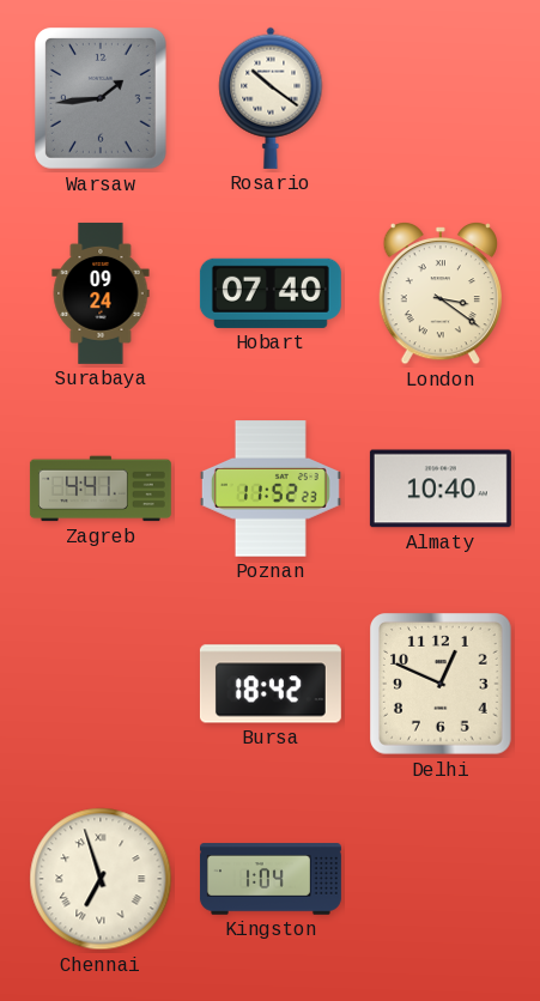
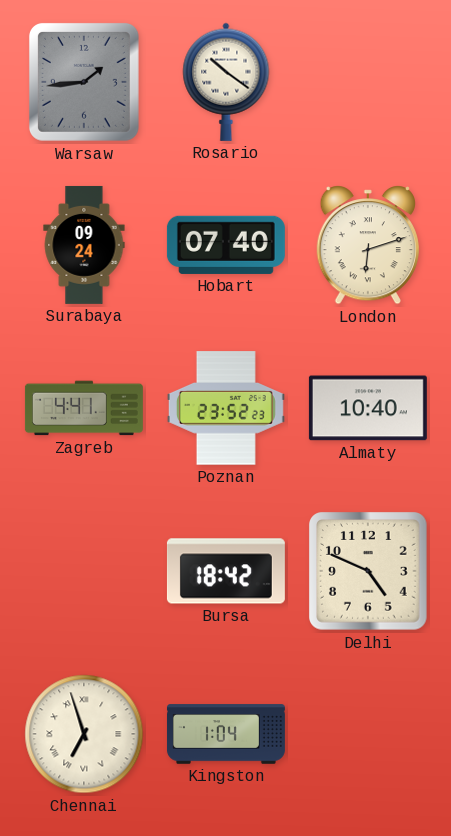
London: 3:21 -> 6:12
Poznan: 11:52 -> 23:52
Delhi: 12:49 -> 4:49
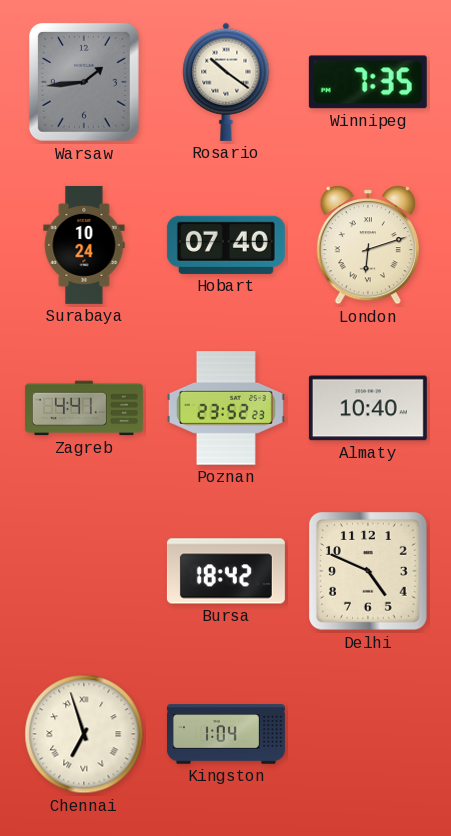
Winnipeg: none -> 7:35
Surabaya: 09:24 -> 10:24
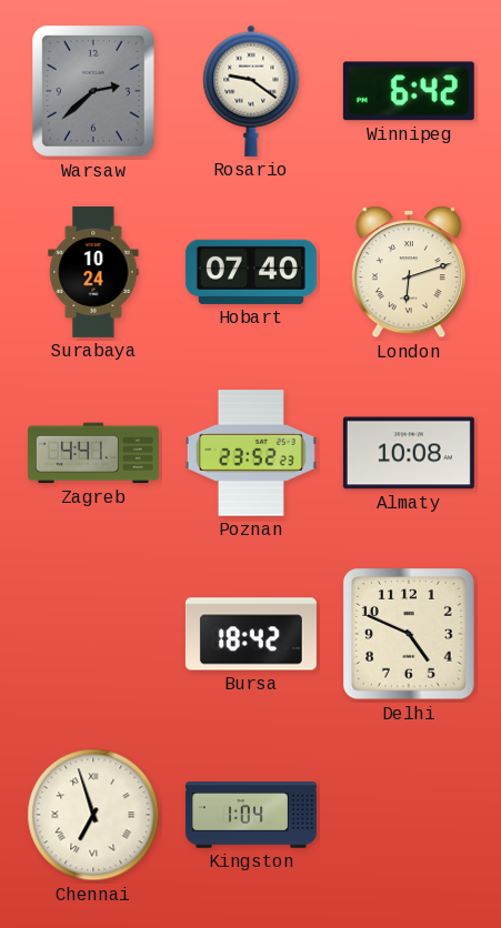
Warsaw: 1:44 -> 2:38
Rosario: 10:21 -> 9:21
Winnipeg: 7:35 -> 6:42
Almaty: 10:40 -> 10:08
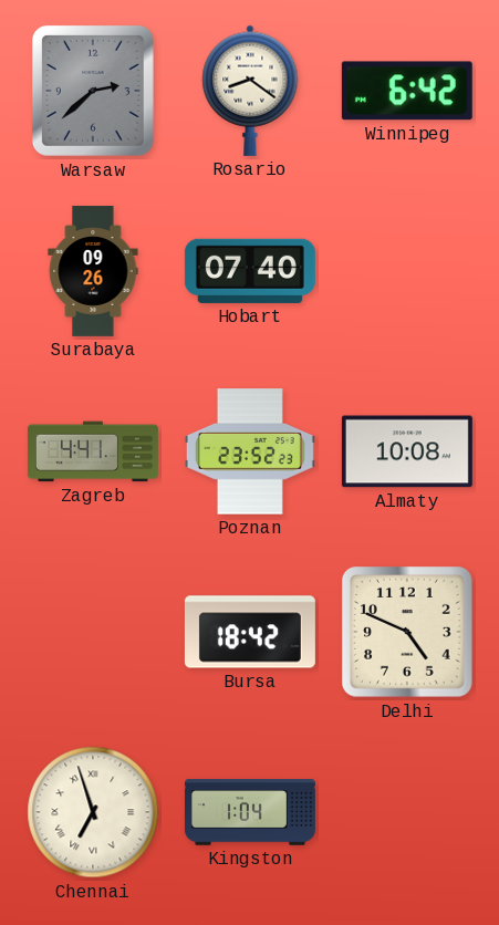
Rosario: 9:21 -> 8:21
Surabaya: 10:24 -> 09:26
London: 6:12 -> none
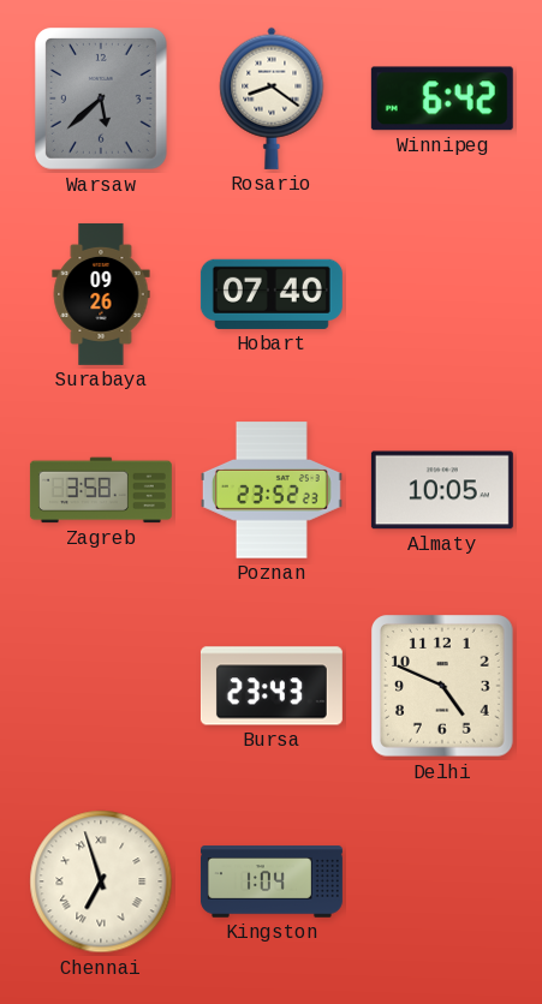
Warsaw: 2:38 -> 5:38
Zagreb: 4:41 -> 3:58
Almaty: 10:08 -> 10:05
Bursa: 18:42 -> 23:43
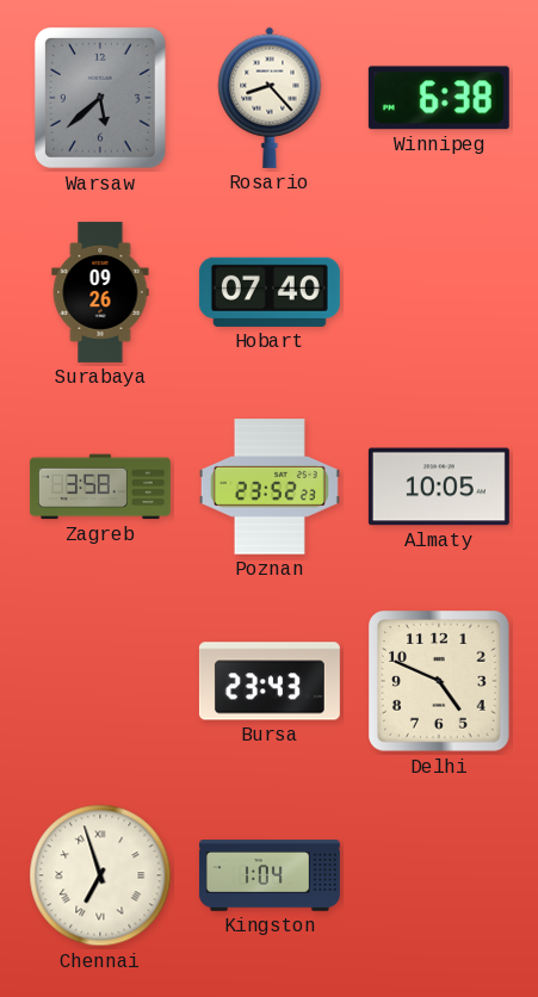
Rosario: 8:21 -> 8:23
Winnipeg: 6:42 -> 6:38
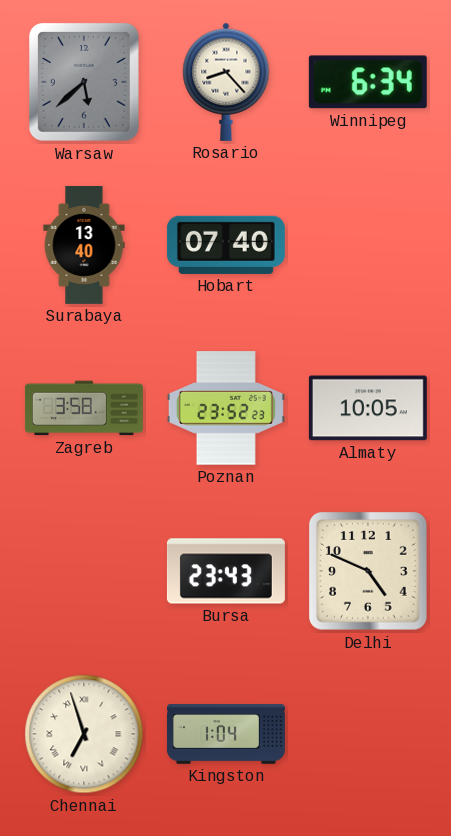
Winnipeg: 6:38 -> 6:34
Surabaya: 09:26 -> 13:40
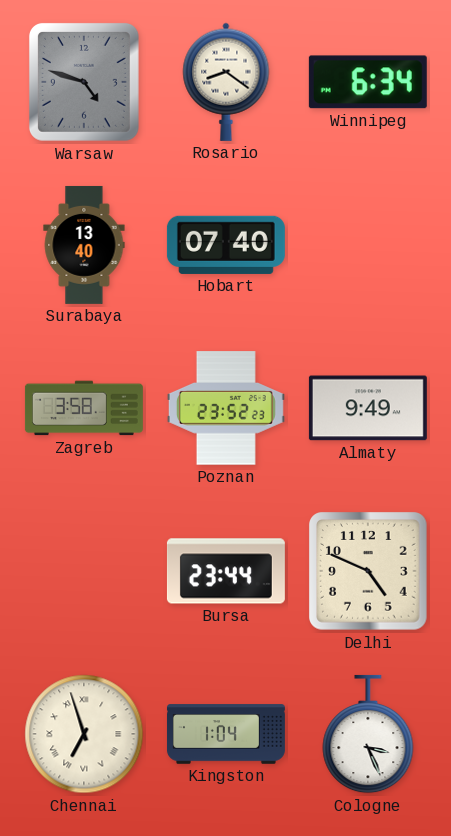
Warsaw: 5:38 -> 4:48
Rosario: 8:23 -> 8:21
Almaty: 10:05 -> 9:49
Bursa: 23:43 -> 23:44
Cologne: none -> 3:26
